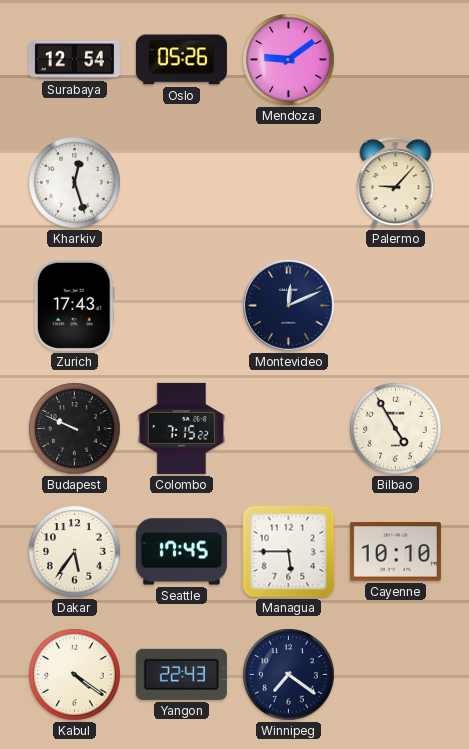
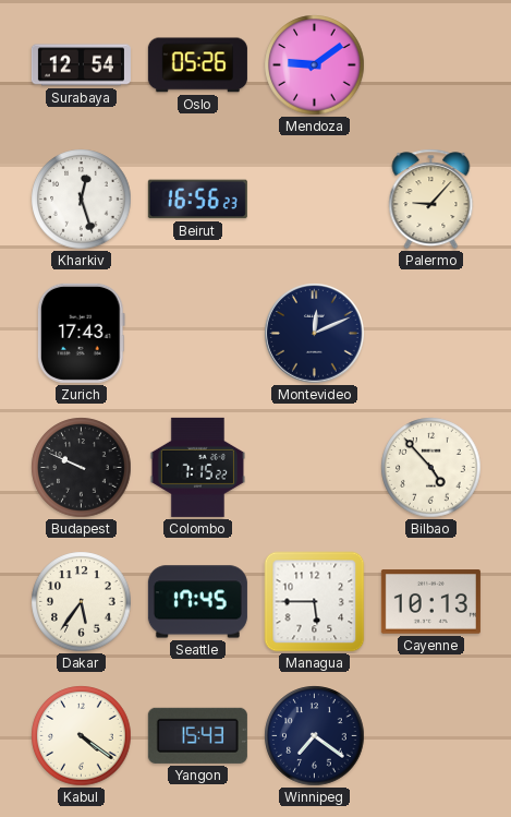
Beirut: none -> 16:56
Bilbao: 4:55 -> 4:53
Cayenne: 10:10 -> 10:13
Yangon: 22:43 -> 15:43
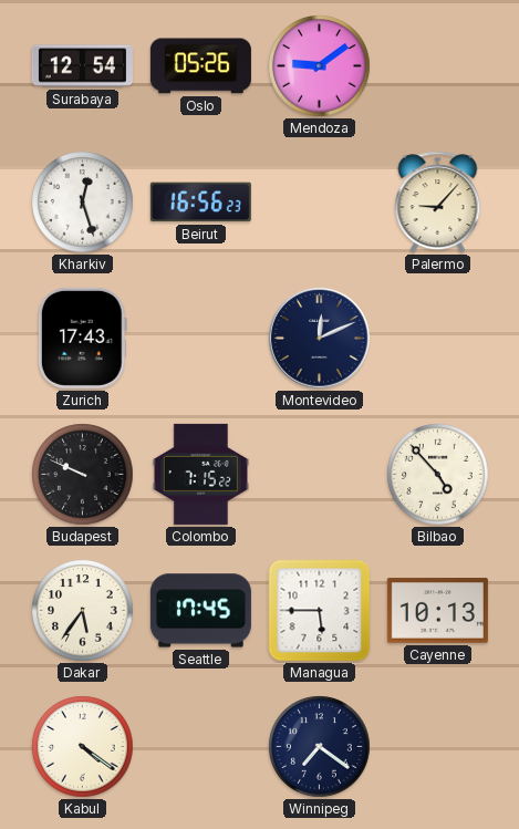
Yangon: 15:43 -> none
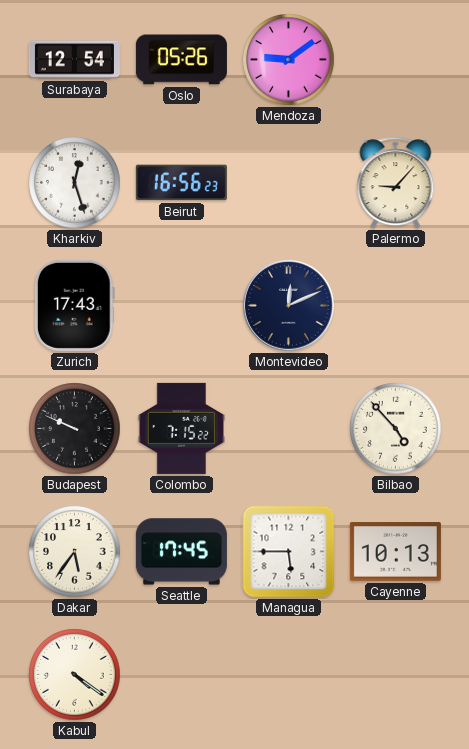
Winnipeg: 7:21 -> none
